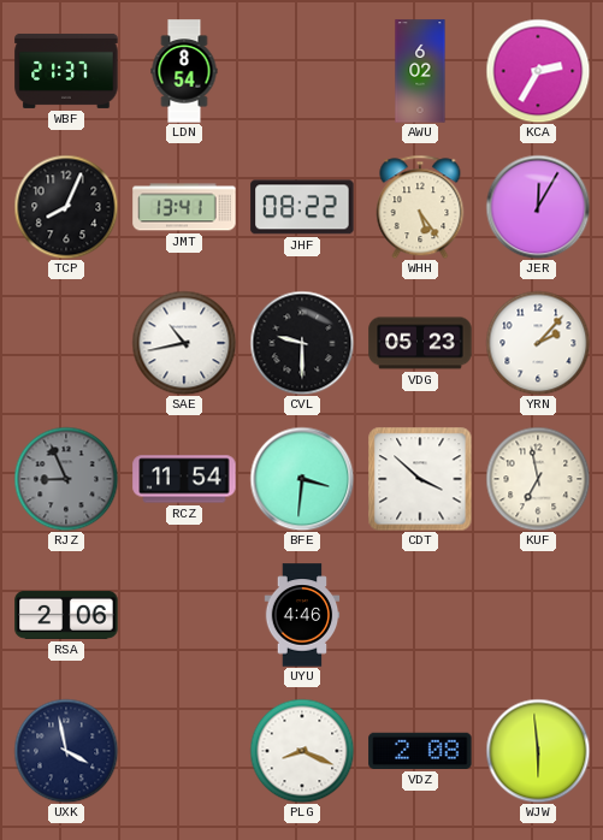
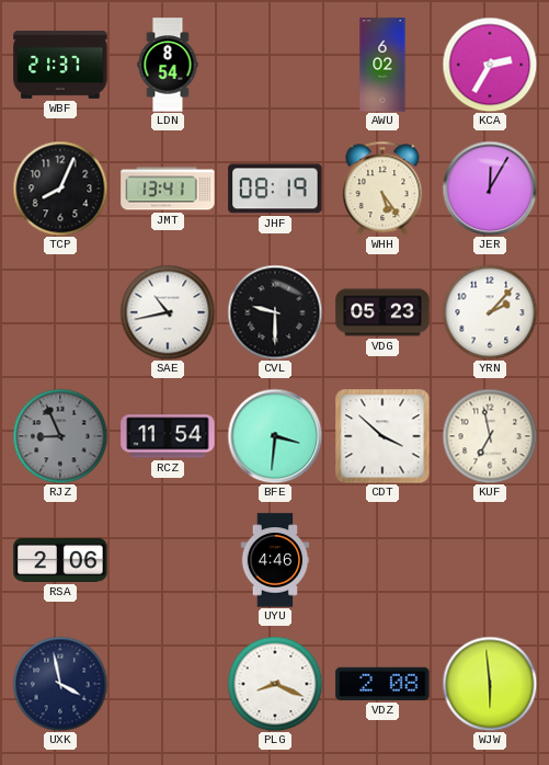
JHF: 08:22 -> 08:19
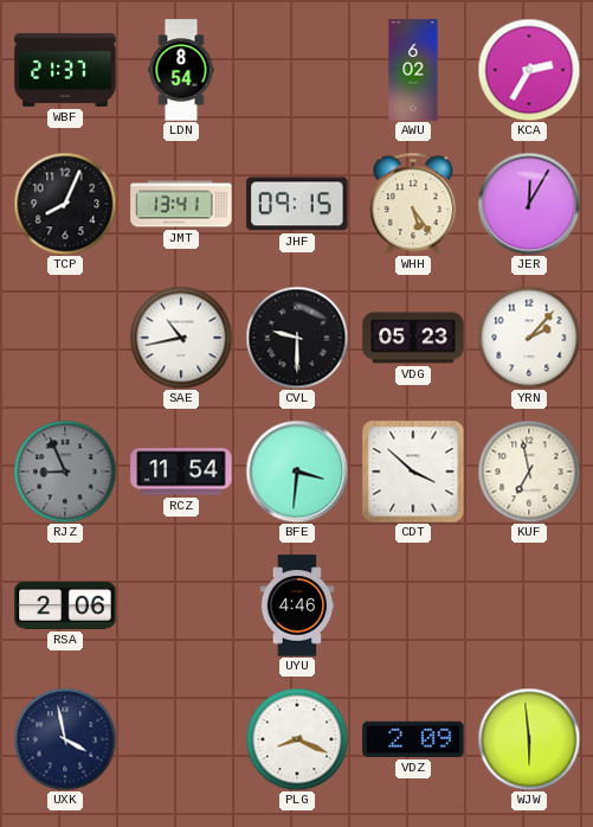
JHF: 08:19 -> 09:15
VDZ: 2:08 -> 2:09
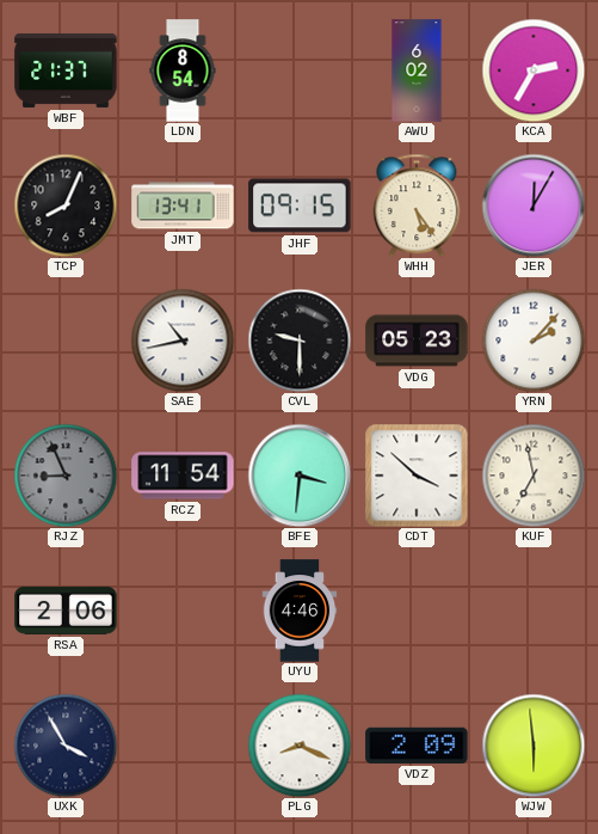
UXK: 3:58 -> 3:55
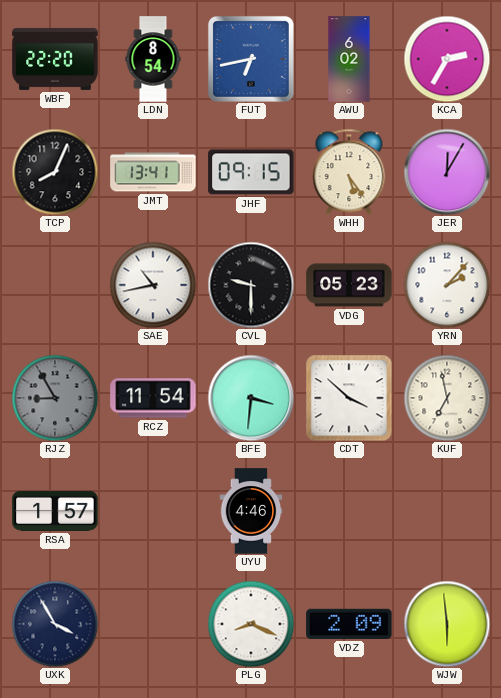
WBF: 21:37 -> 22:20
FUT: none -> 6:43
RJZ: 8:56 -> 8:55
RSA: 2:06 -> 1:57
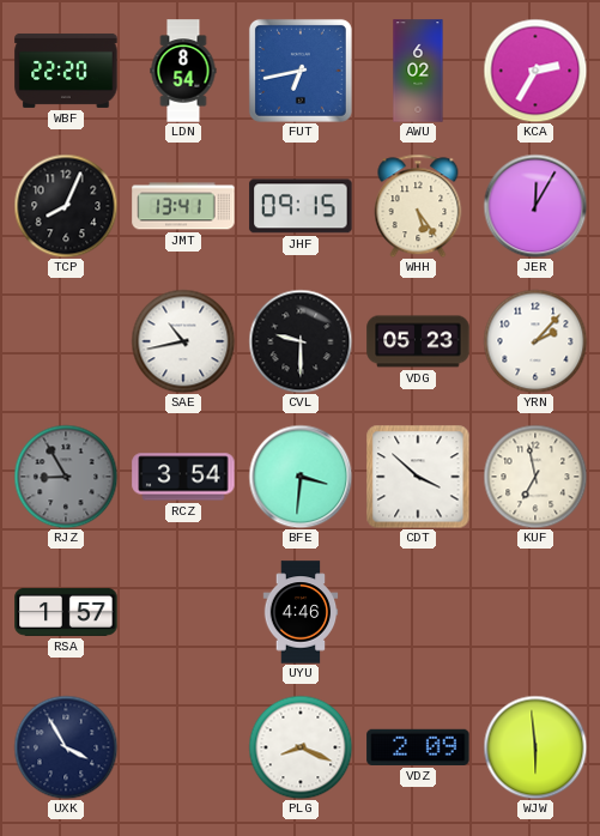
RCZ: 11:54 -> 3:54
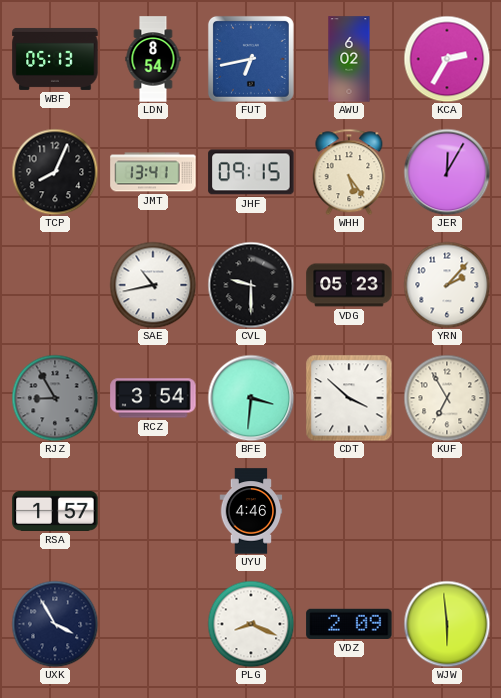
WBF: 22:20 -> 05:13
KUF: 6:58 -> 6:55
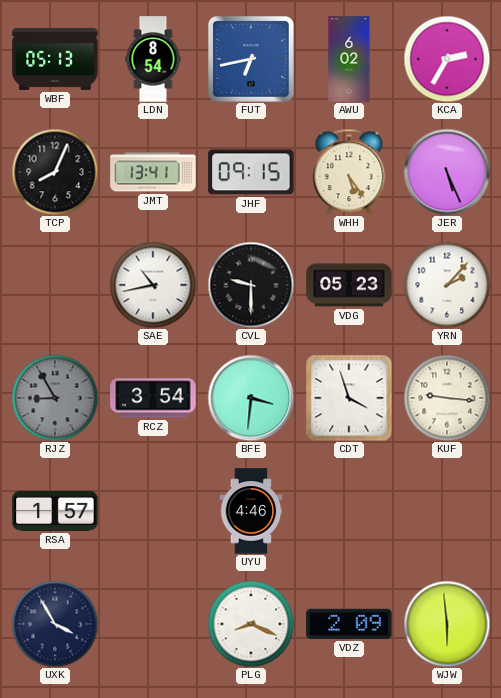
JER: 12:05 -> 5:26
CDT: 3:52 -> 3:57
KUF: 6:55 -> 9:16
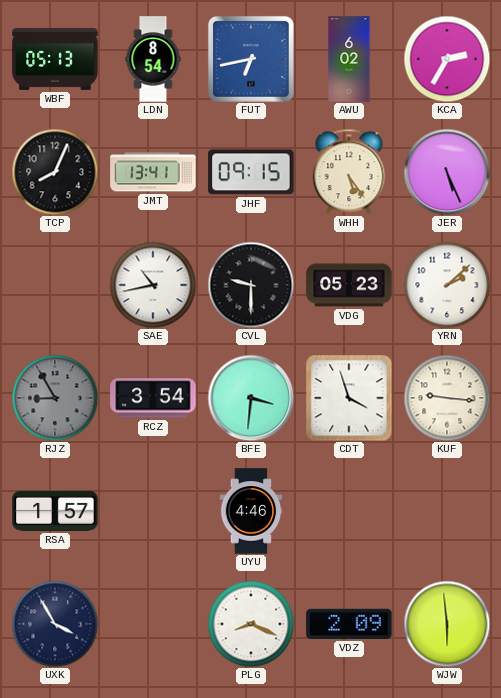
YRN: 2:07 -> 2:08
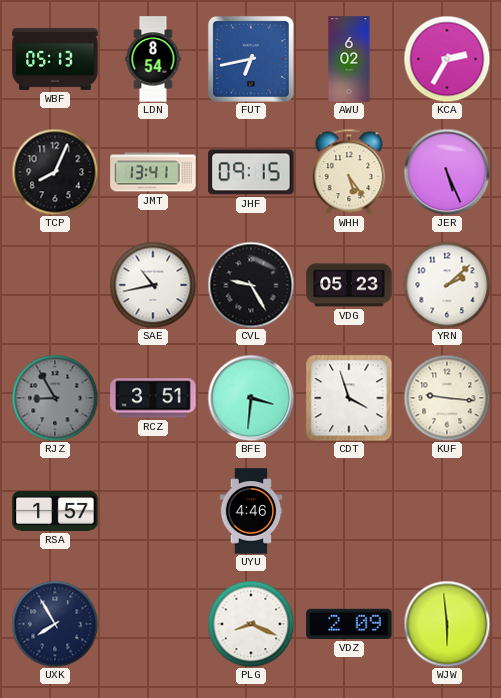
CVL: 9:30 -> 9:25
RCZ: 3:54 -> 3:51
UXK: 3:55 -> 7:55
